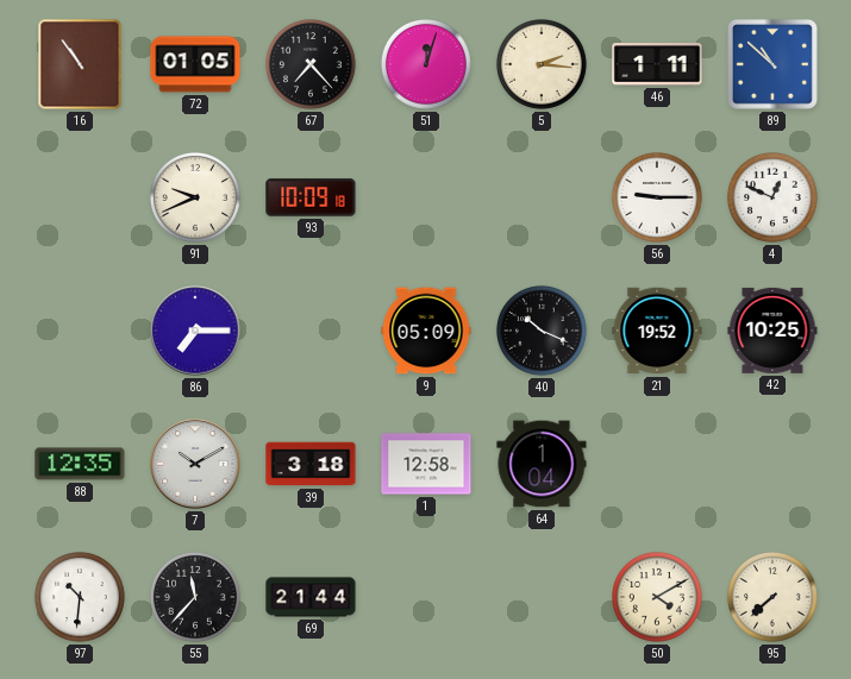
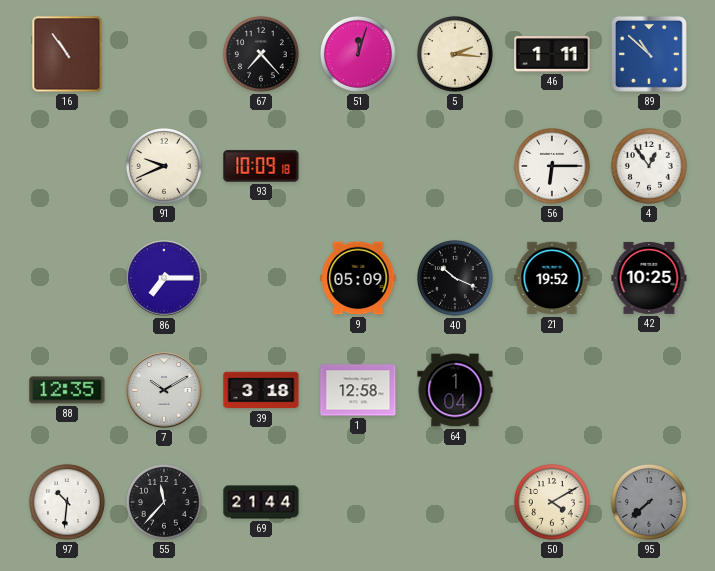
72: 01:05 -> none
56: 9:15 -> 6:15
4: 12:49 -> 12:54
95 dial: cream -> grey
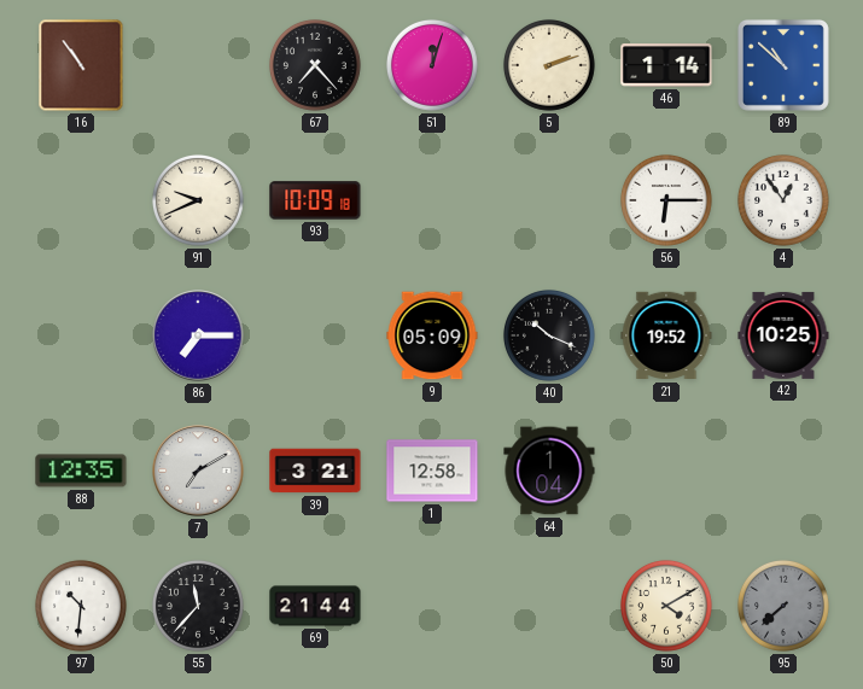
5: 2:16 -> 2:12
46: 1:11 -> 1:14
7: 10:10 -> 7:10
39: 3:18 -> 3:21
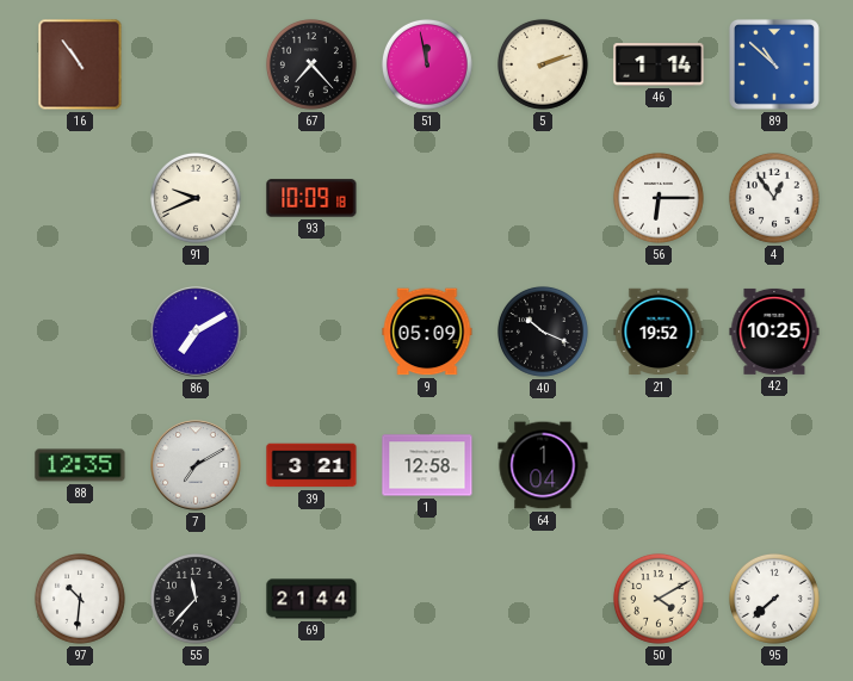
51: 12:03 -> 11:58
86: 7:15 -> 7:10
95 dial: grey -> white
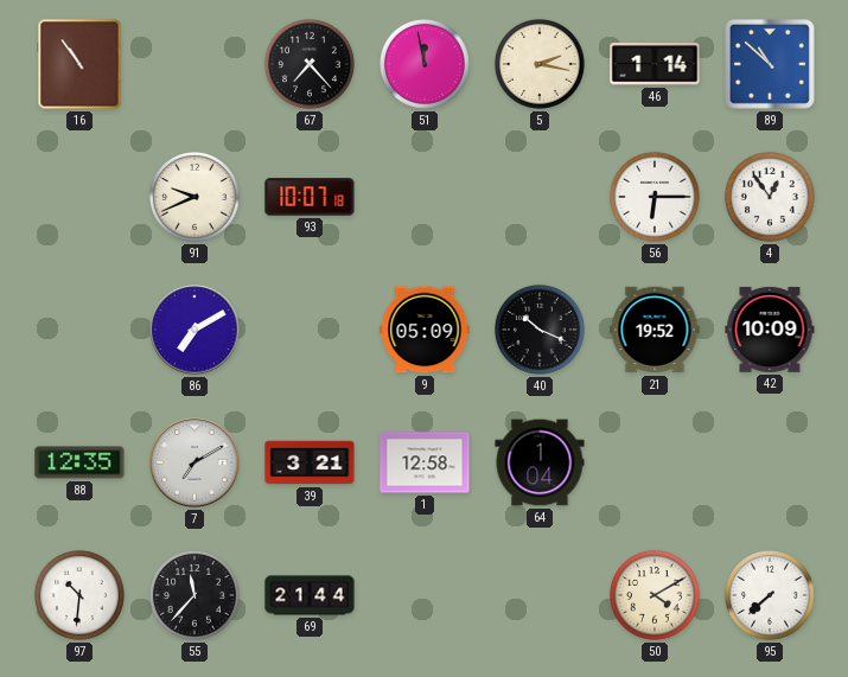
5: 2:12 -> 2:17
93: 10:09 -> 10:07
42: 10:25 -> 10:09
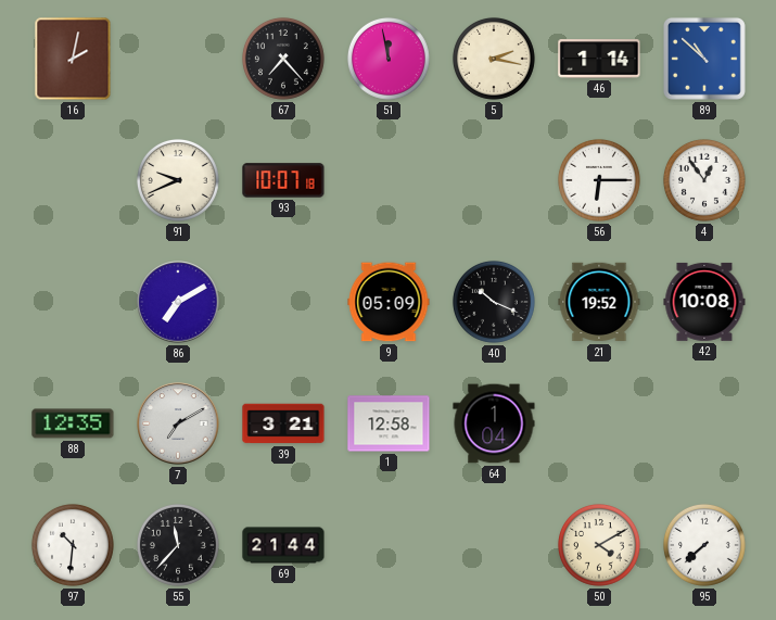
16: 10:54 -> 2:02
42: 10:09 -> 10:08
